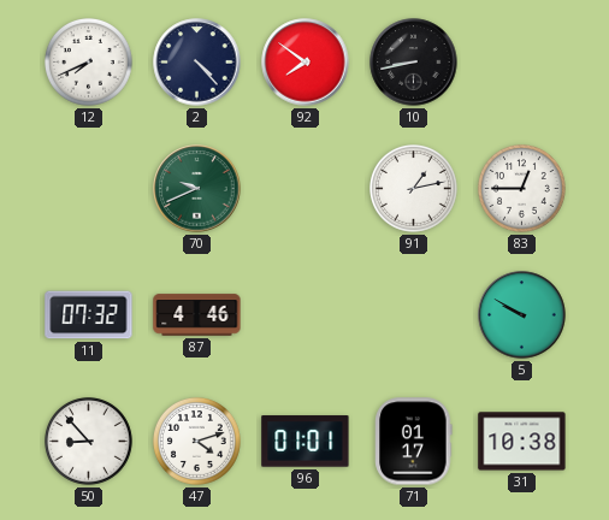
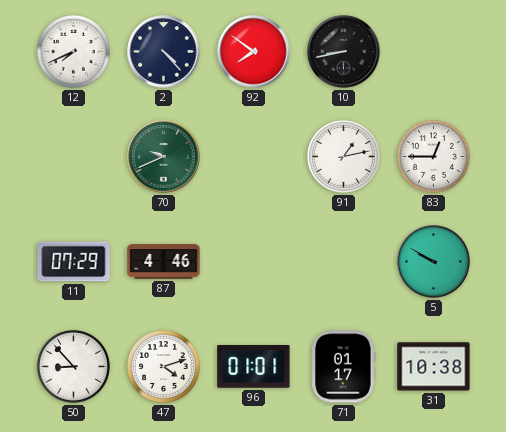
11: 07:32 -> 07:29
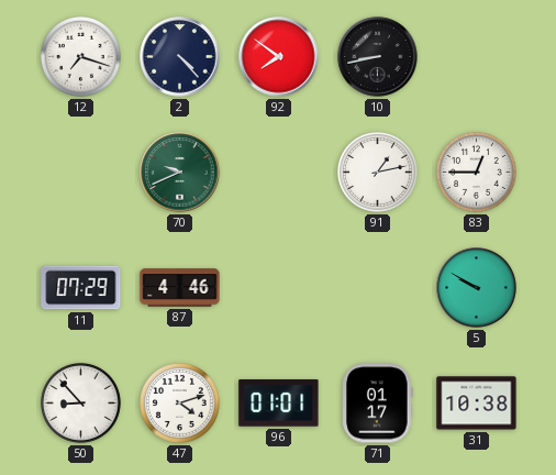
12: 7:41 -> 7:18
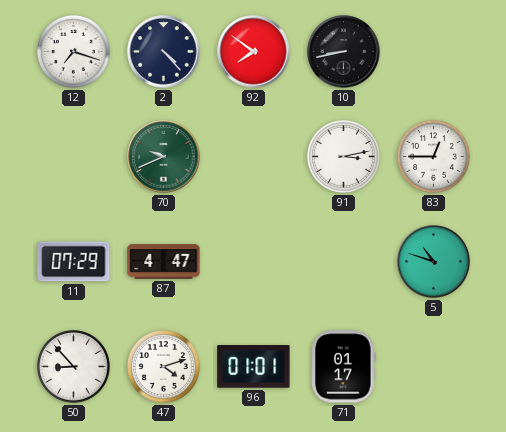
91: 1:13 -> 3:13
87: 4:46 -> 4:47
5: 9:50 -> 10:48
31: 10:38 -> none
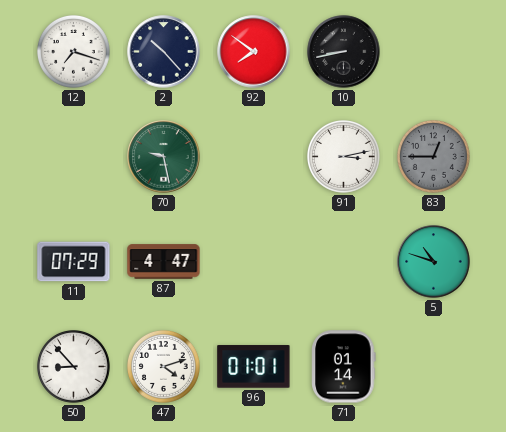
2: 4:23 -> 10:23
70: 9:41 -> 9:28
83 dial: white -> grey
71: 01:17 -> 01:14
